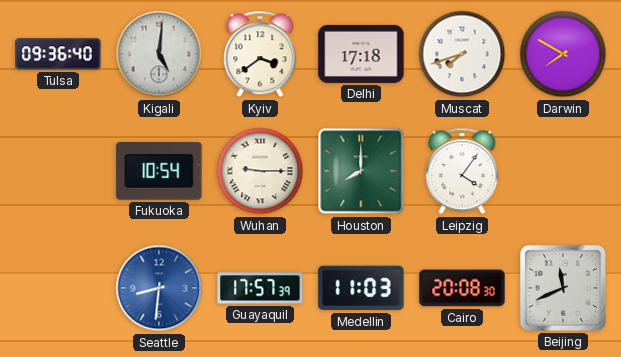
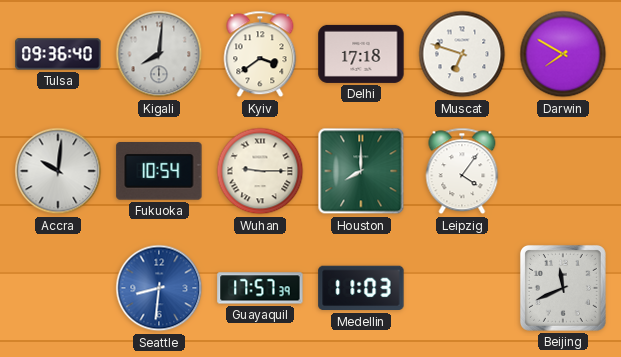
Kigali: 5:01 -> 8:01
Muscat: 7:42 -> 6:48
Accra: none -> 10:01
Cairo: 20:08 -> none
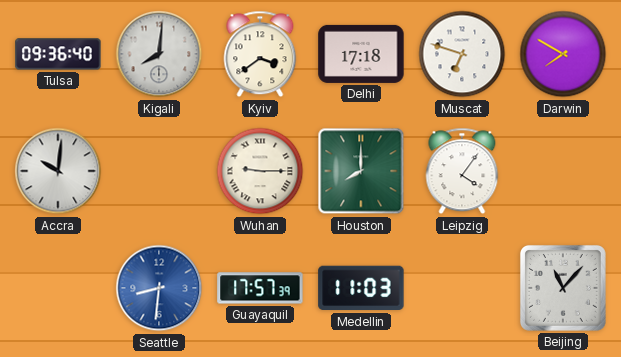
Fukuoka: 10:54 -> none
Beijing: 11:41 -> 11:07
